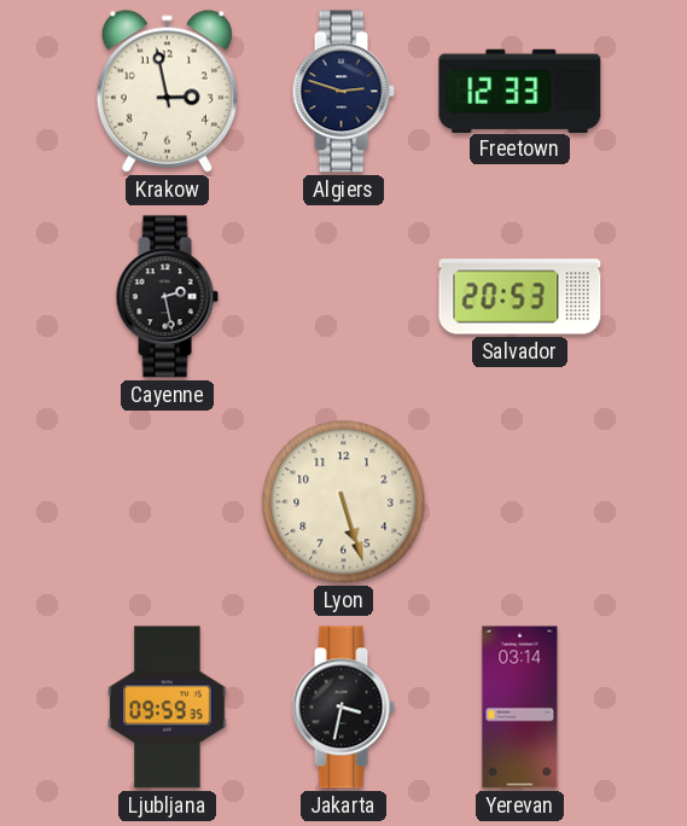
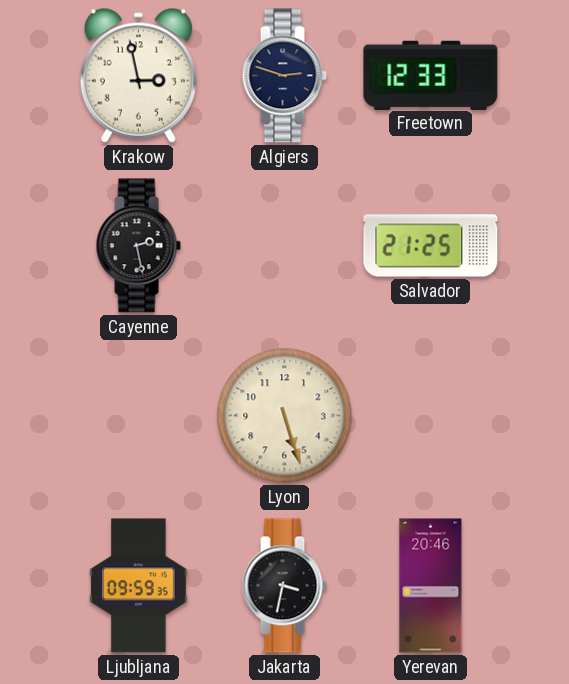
Salvador: 20:53 -> 21:25
Yerevan: 03:14 -> 20:46
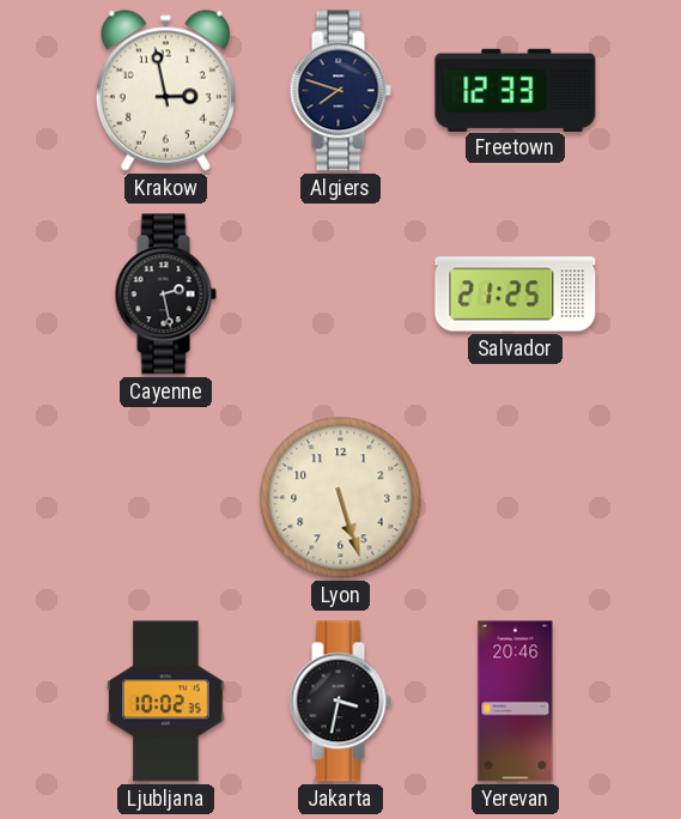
Algiers: 2:48 -> 7:48
Ljubljana: 09:59 -> 10:02
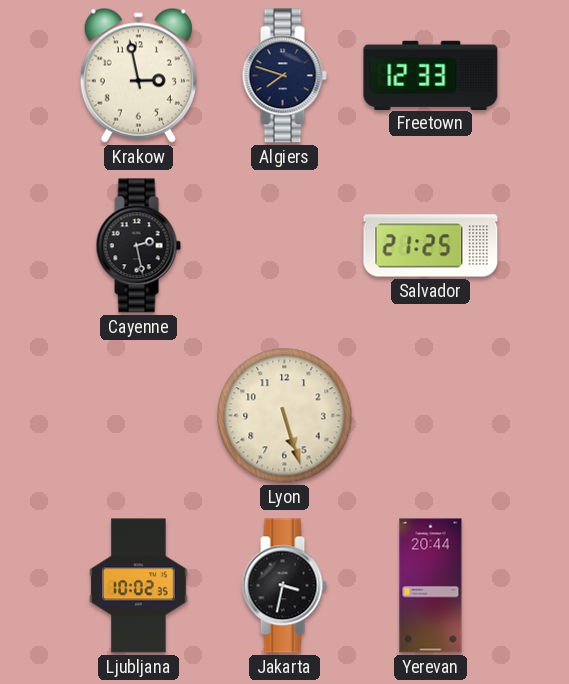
Yerevan: 20:46 -> 20:44
